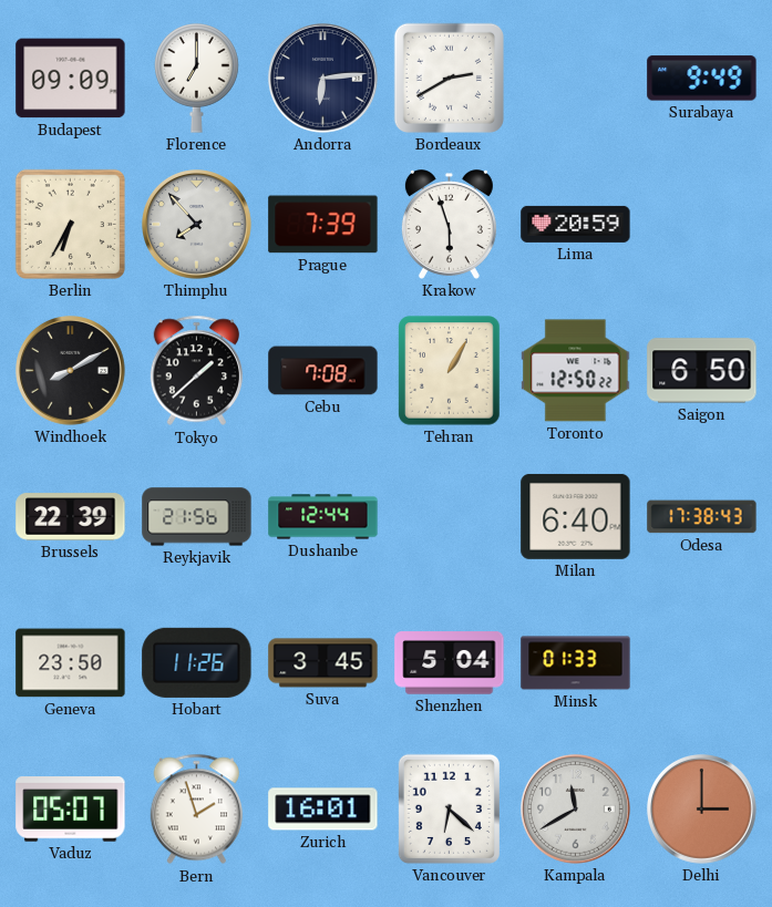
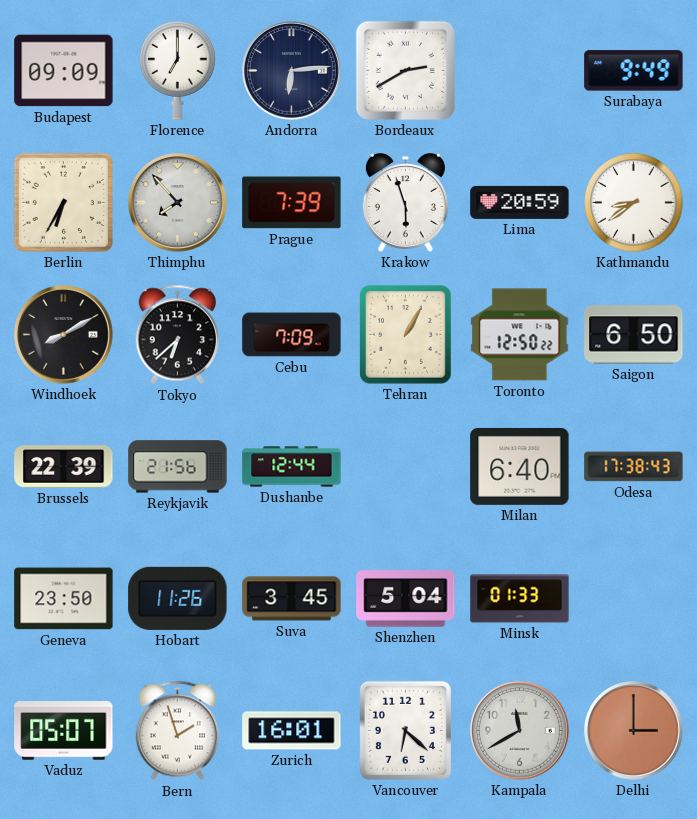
Kathmandu: none -> 8:39
Tokyo: 1:38 -> 6:38
Cebu: 7:08 -> 7:09
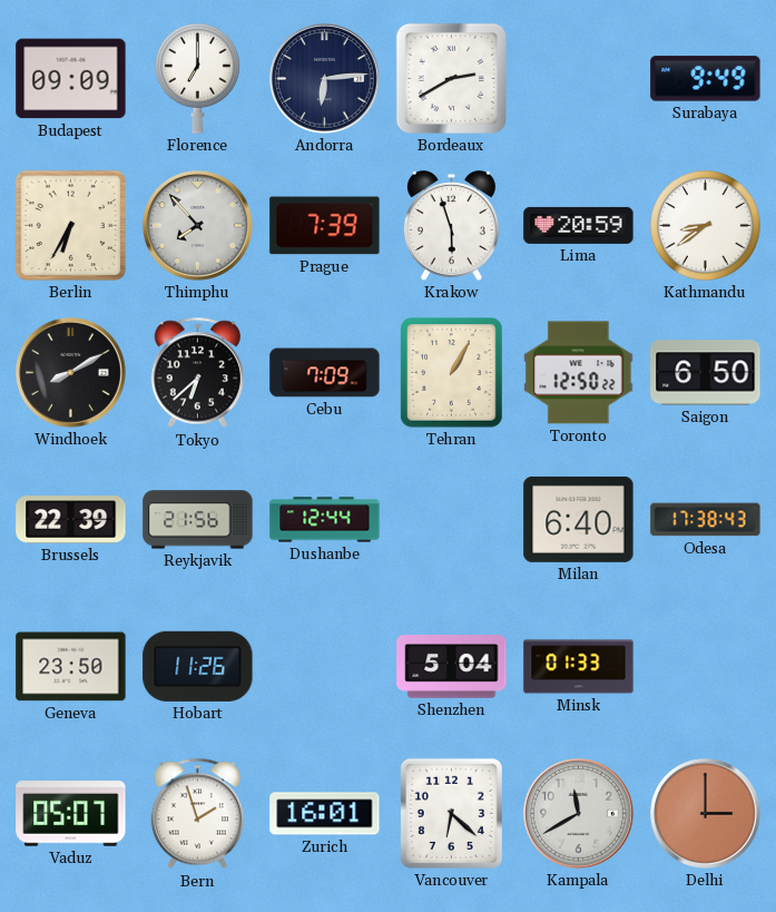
Suva: 3:45 -> none
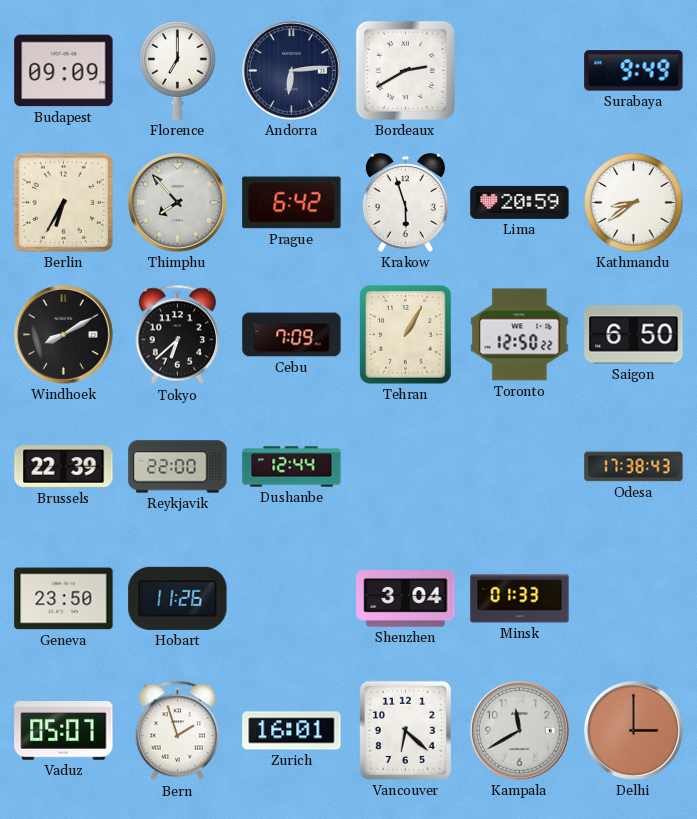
Prague: 7:39 -> 6:42
Reykjavik: 21:56 -> 22:00
Milan: 6:40 -> none
Shenzhen: 5:04 -> 3:04
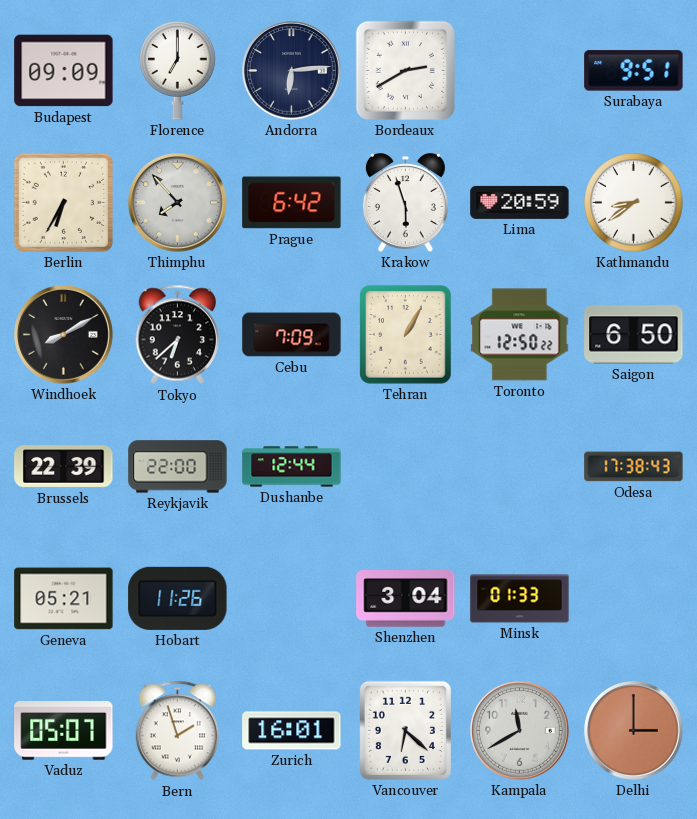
Surabaya: 9:49 -> 9:51
Geneva: 23:50 -> 05:21
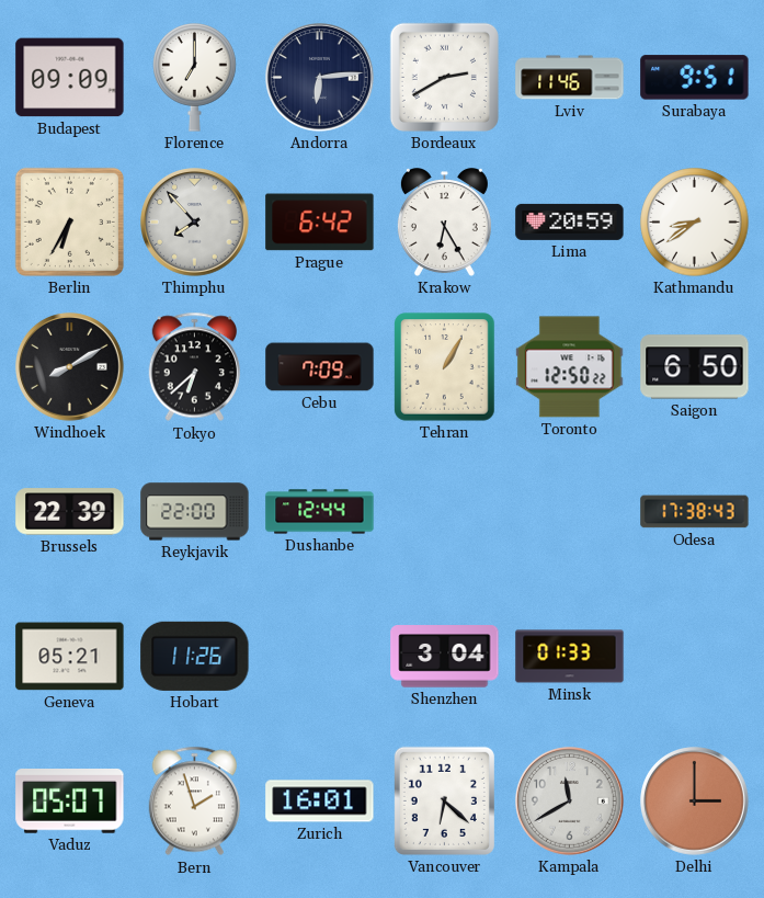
Lviv: none -> 11:46
Krakow: 5:57 -> 6:25
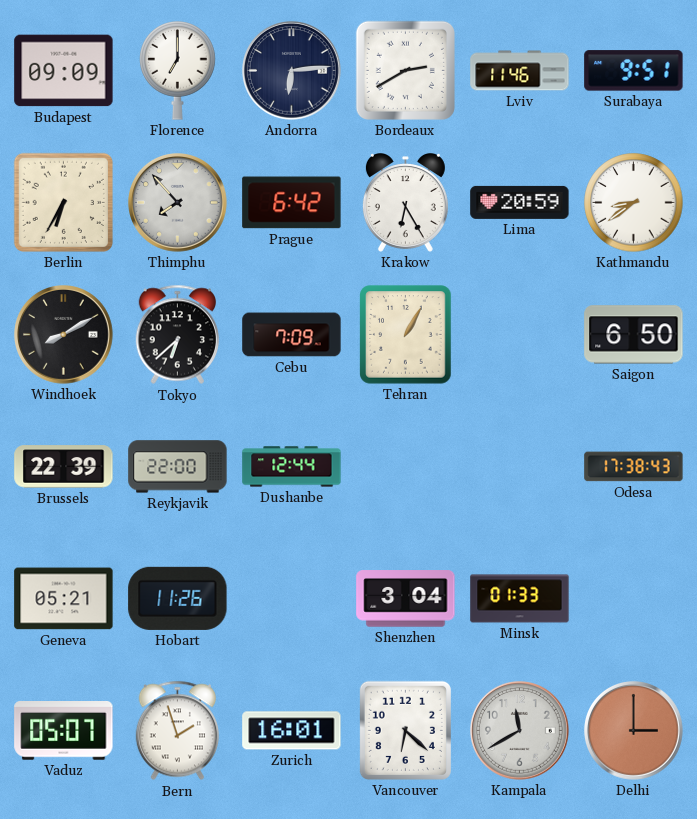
Toronto: 12:50 -> none
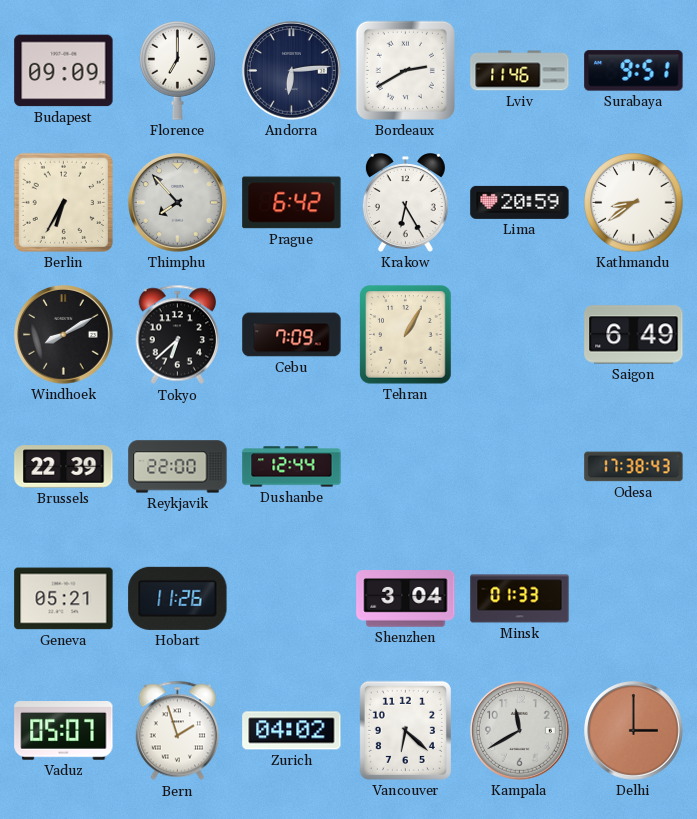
Saigon: 6:50 -> 6:49
Zurich: 16:01 -> 04:02
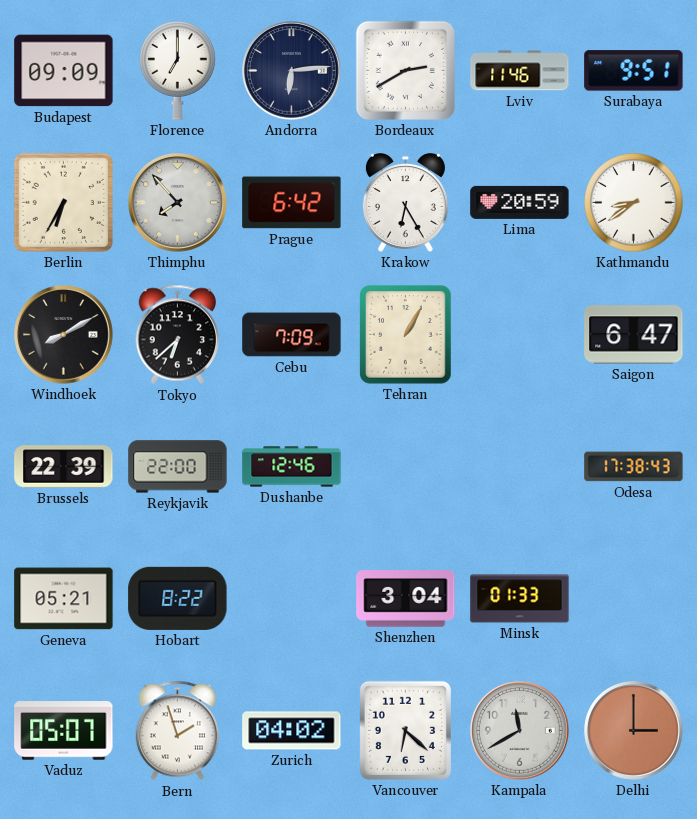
Saigon: 6:49 -> 6:47
Dushanbe: 12:44 -> 12:46
Hobart: 11:26 -> 8:22
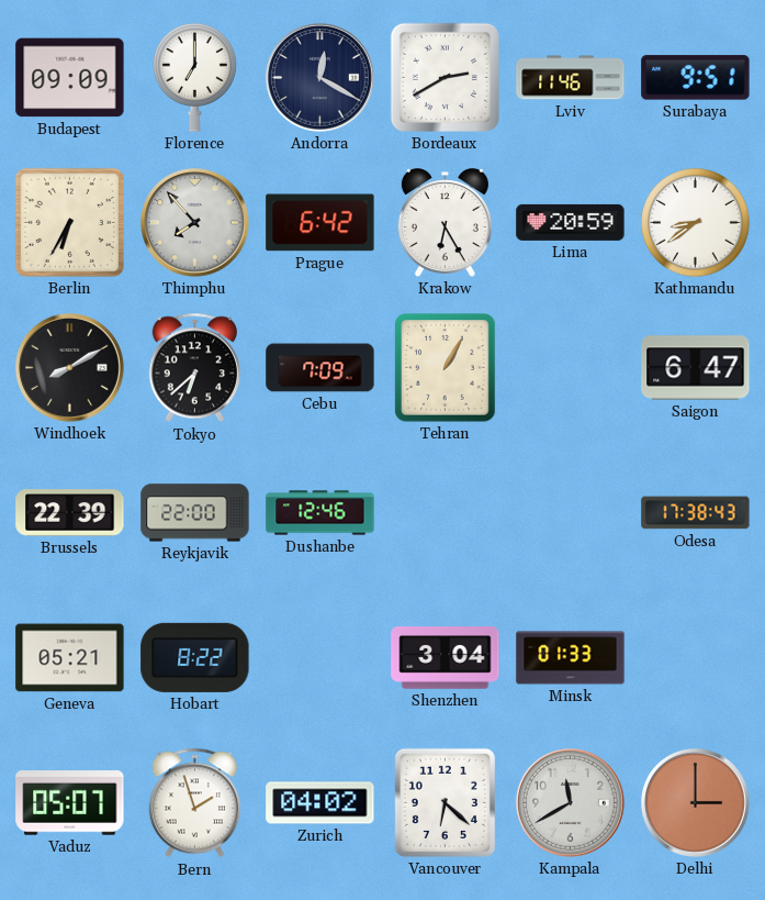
Andorra: 6:14 -> 12:20
